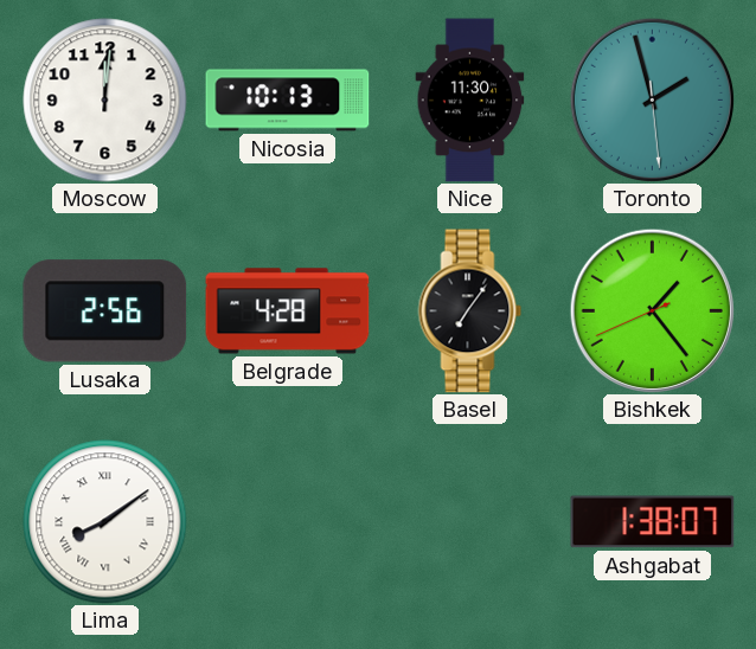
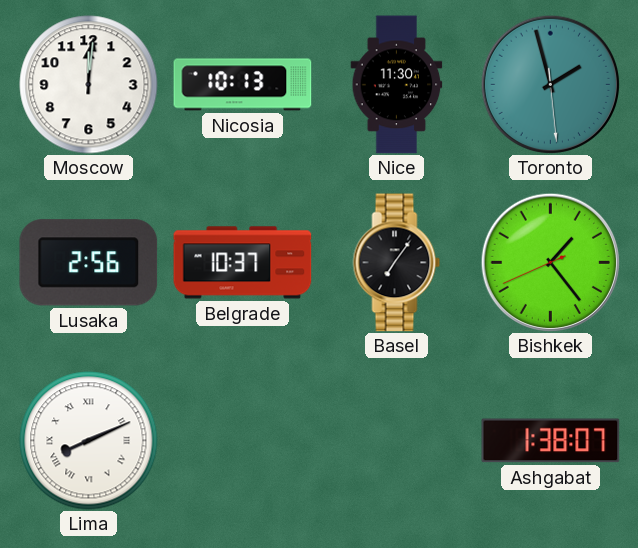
Belgrade: 4:28 -> 10:37
Lima: 8:09 -> 8:11
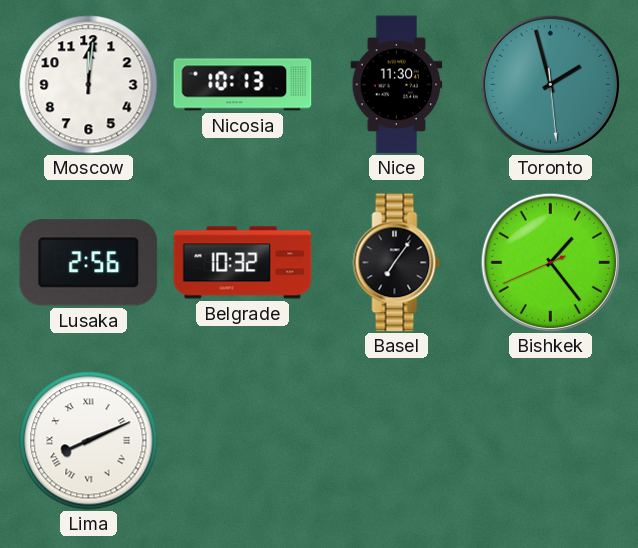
Belgrade: 10:37 -> 10:32
Ashgabat: 1:38 -> none
